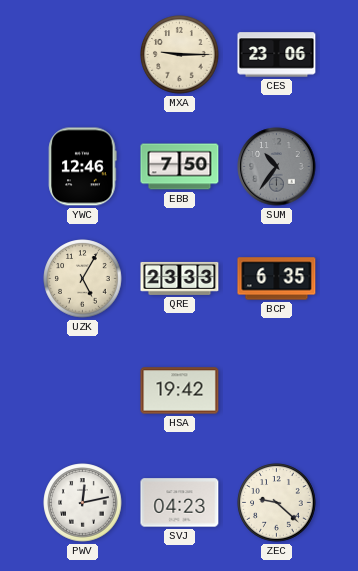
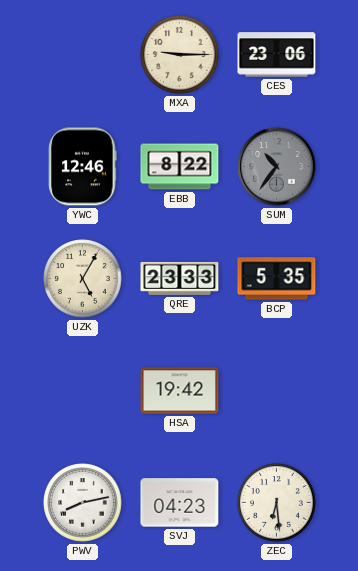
EBB: 7:50 -> 8:22
BCP: 6:35 -> 5:35
PWV: 12:13 -> 8:13
ZEC: 9:22 -> 6:29
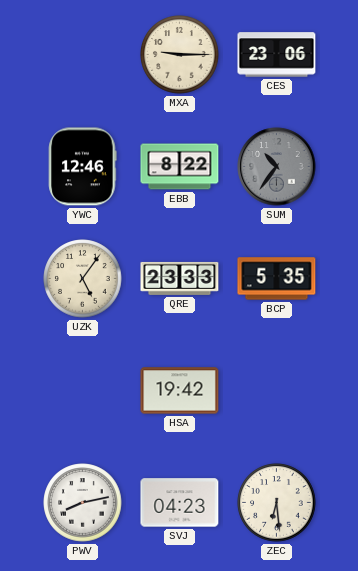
UZK: 5:05 -> 5:06
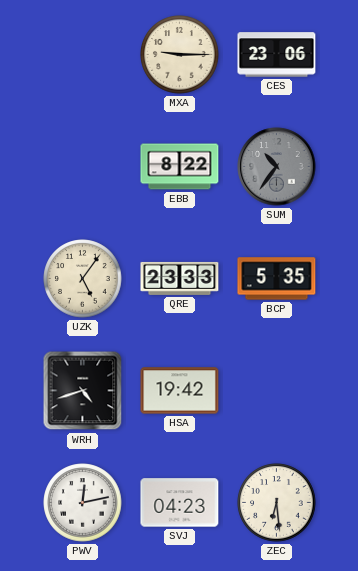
YWC: 12:46 -> none
WRH: none -> 4:42
PWV: 8:13 -> 12:13
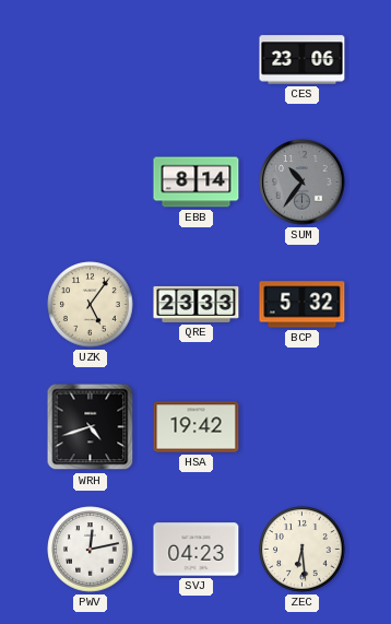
MXA: 9:15 -> none
EBB: 8:22 -> 8:14
BCP: 5:35 -> 5:32
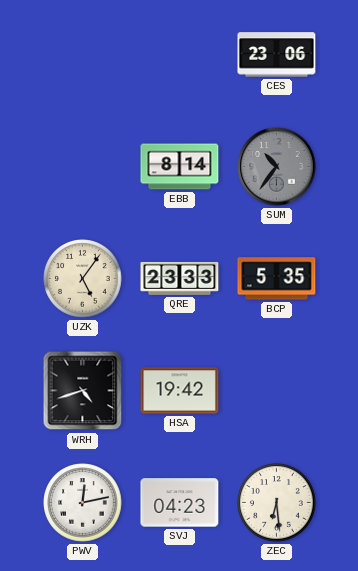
BCP: 5:32 -> 5:35
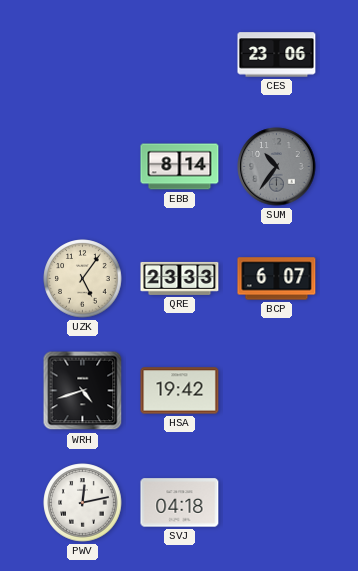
BCP: 5:35 -> 6:07
SVJ: 04:23 -> 04:18
ZEC: 6:29 -> none
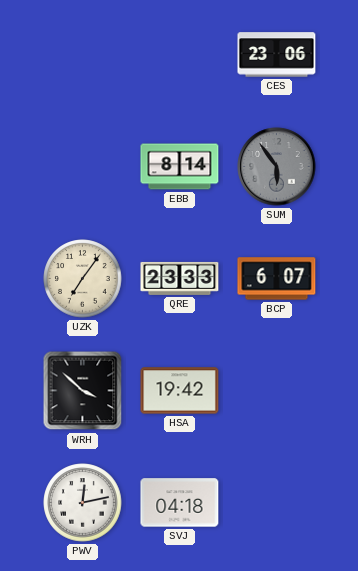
SUM: 10:36 -> 5:54
UZK: 5:06 -> 7:06
WRH: 4:42 -> 3:52
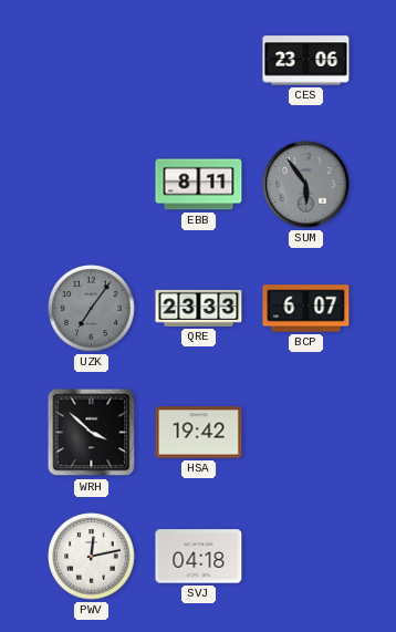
EBB: 8:14 -> 8:11
UZK dial: cream -> grey
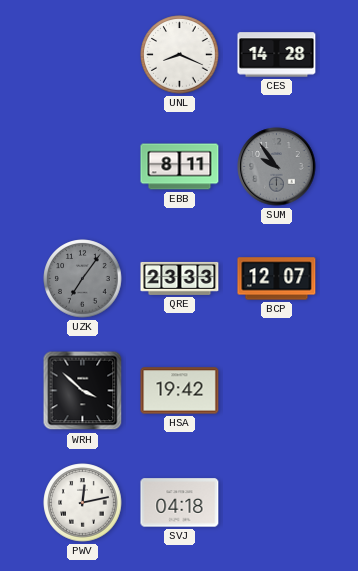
UNL: none -> 8:19
CES: 23:06 -> 14:28
SUM: 5:54 -> 9:54
BCP: 6:07 -> 12:07
